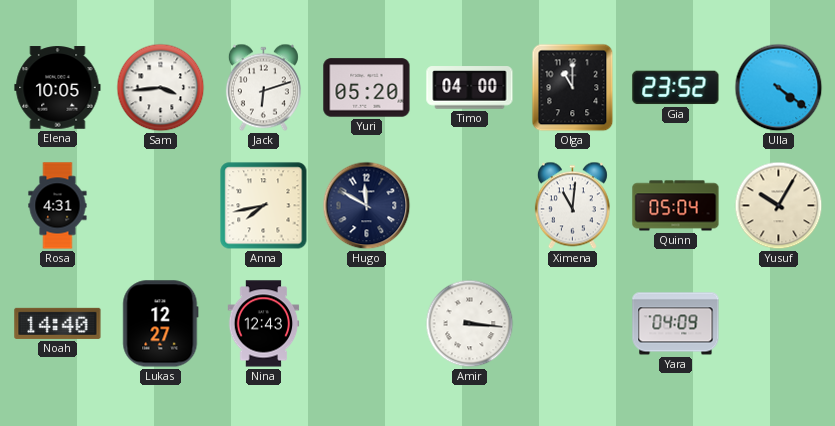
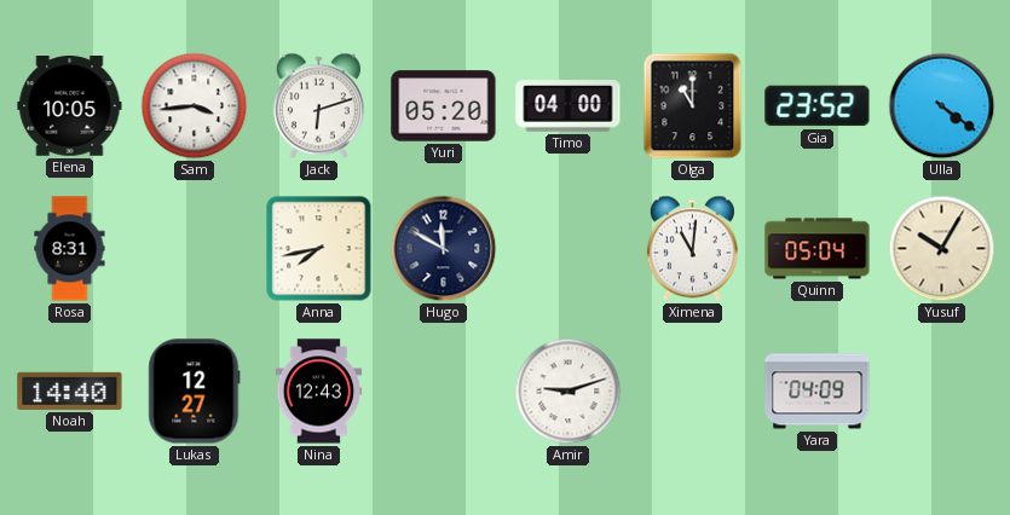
Rosa: 4:31 -> 8:31
Amir: 3:16 -> 9:12
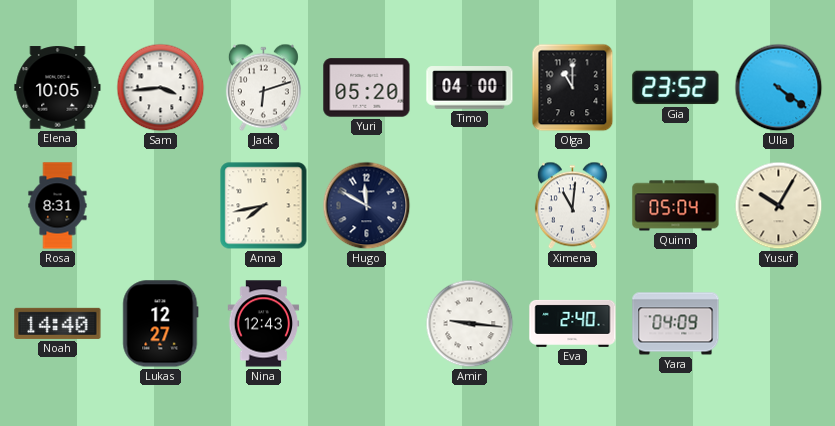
Amir: 9:12 -> 9:16
Eva: none -> 2:40
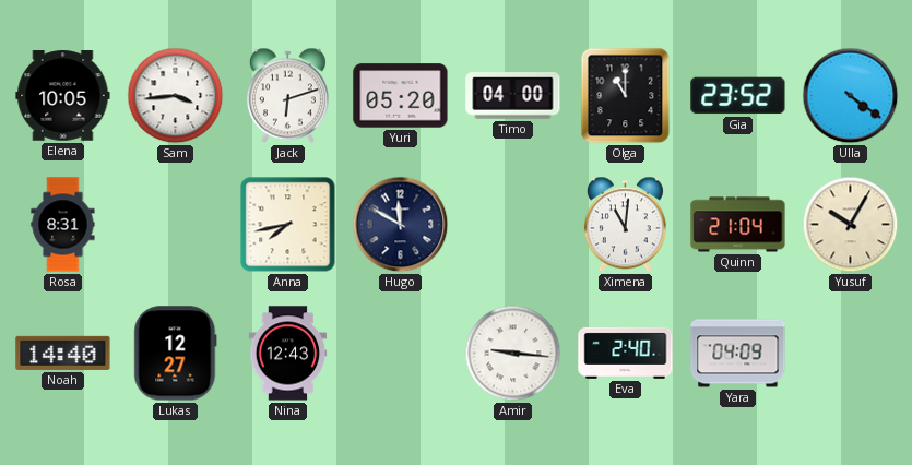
Quinn: 05:04 -> 21:04
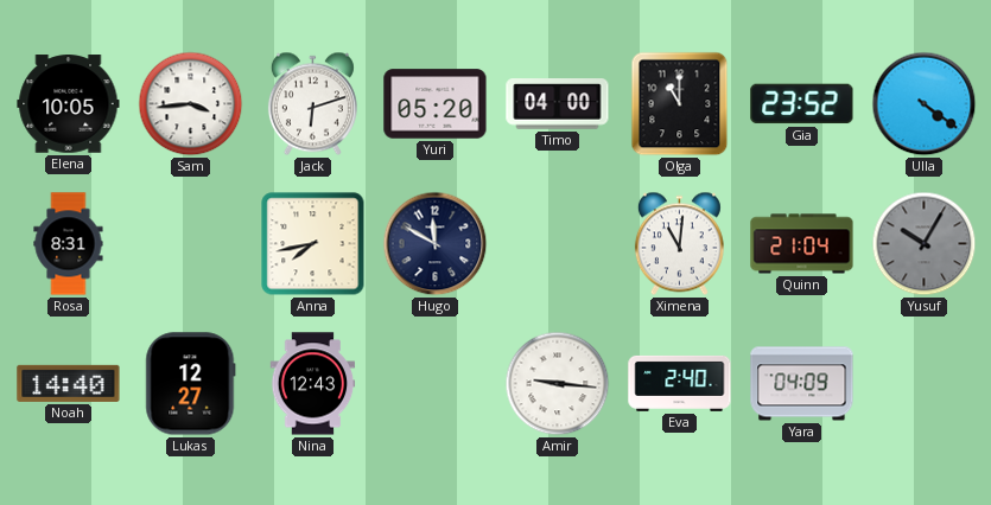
Yusuf dial: cream -> grey
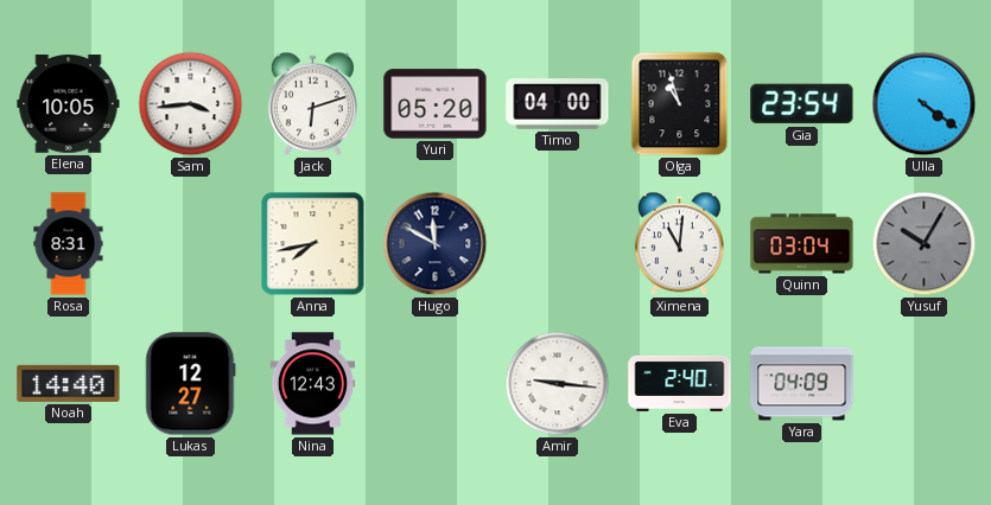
Olga: 11:00 -> 10:57
Gia: 23:52 -> 23:54
Quinn: 21:04 -> 03:04
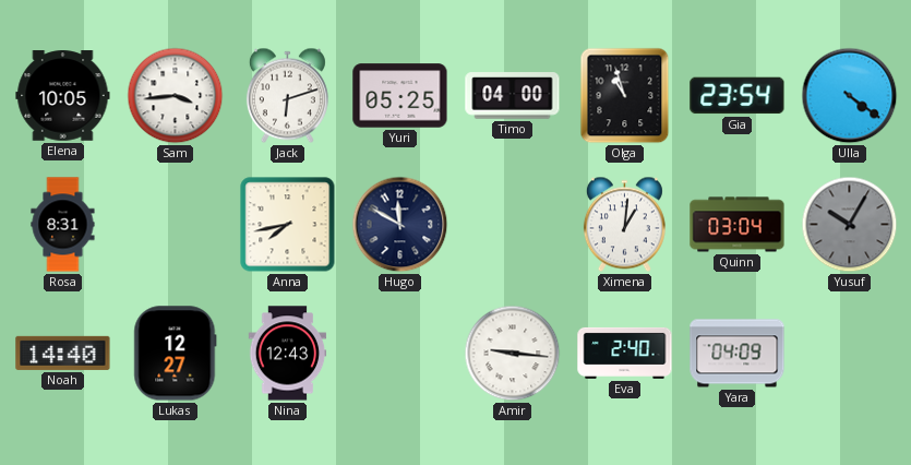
Yuri: 05:20 -> 05:25
Ximena: 11:01 -> 1:01
